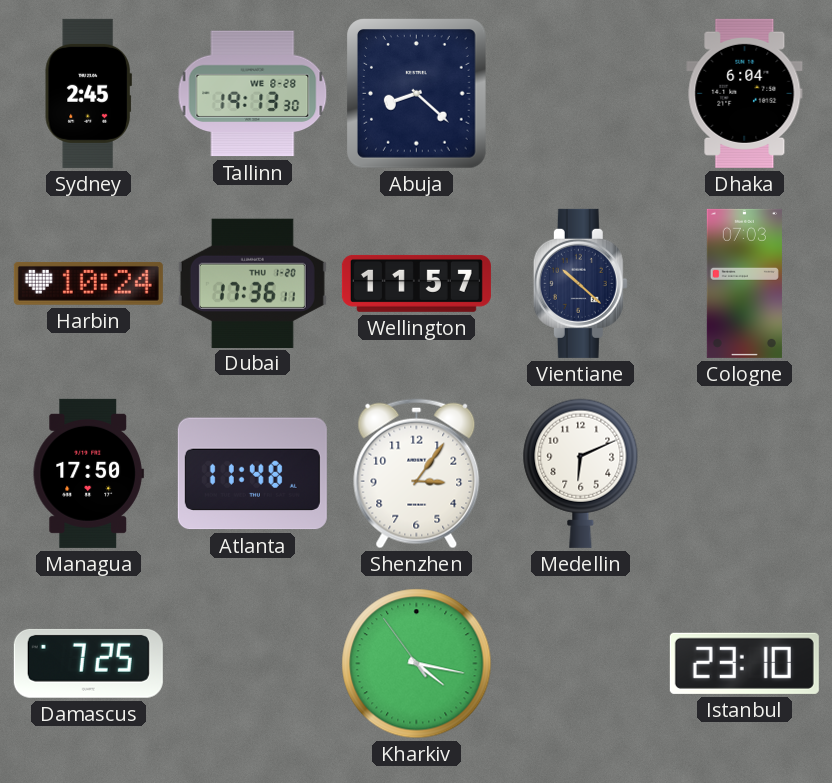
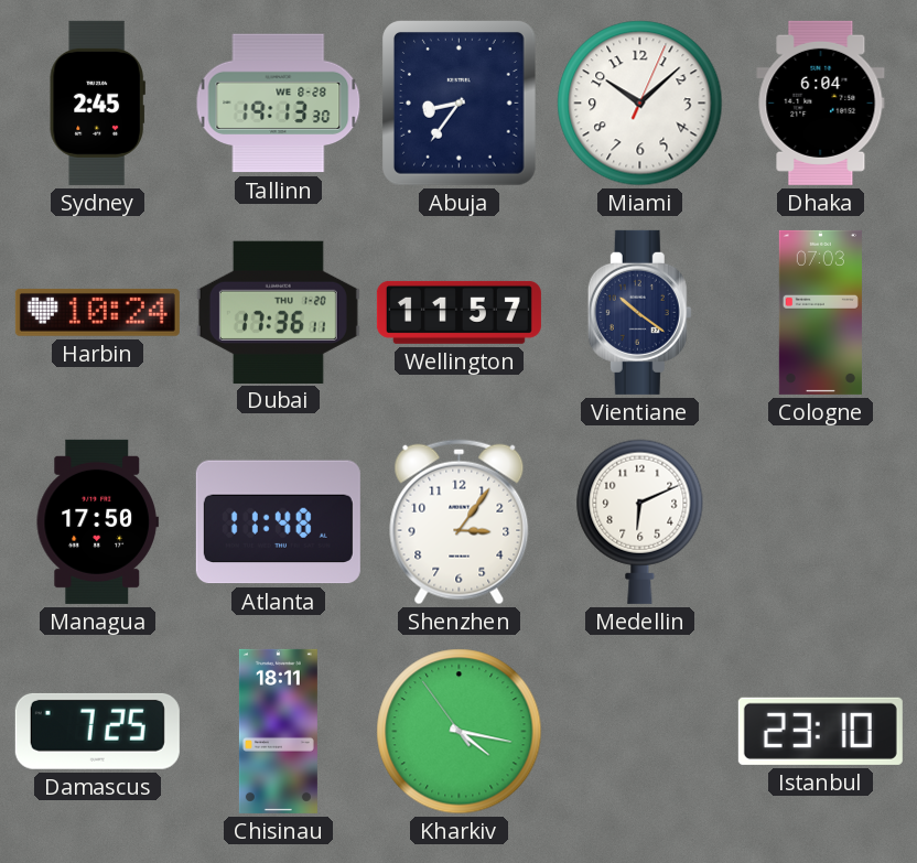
Abuja: 8:22 -> 8:36
Miami: none -> 10:08
Vientiane: 10:22 -> 10:21
Chisinau: none -> 18:11
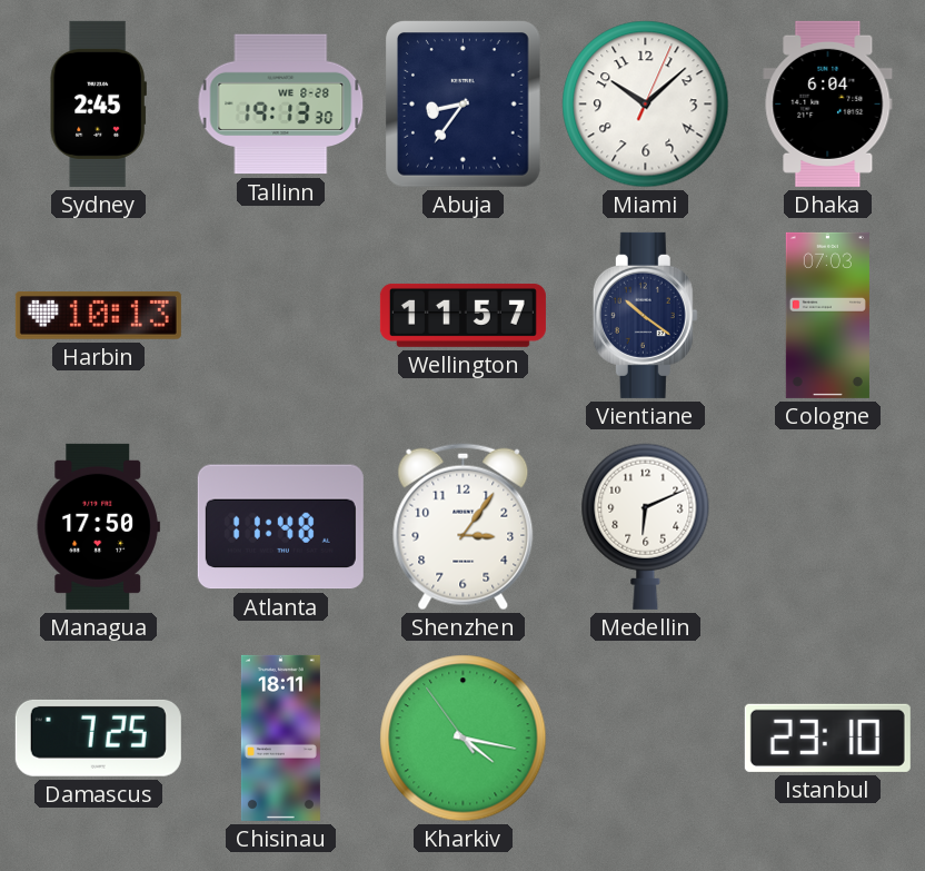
Harbin: 10:24 -> 10:13
Dubai: 17:36 -> none
